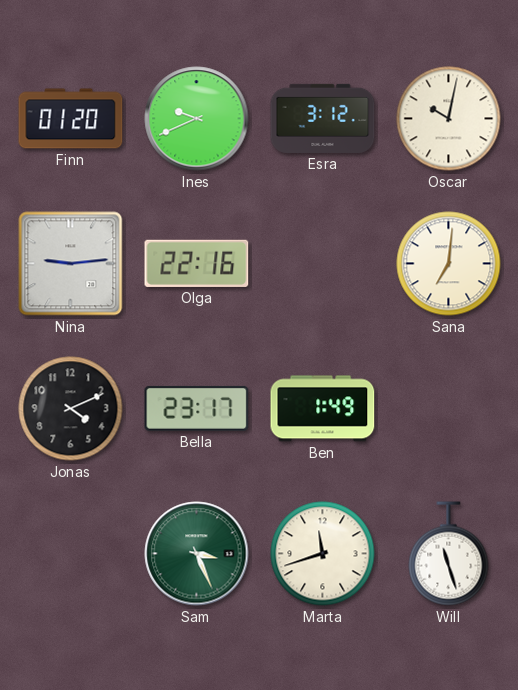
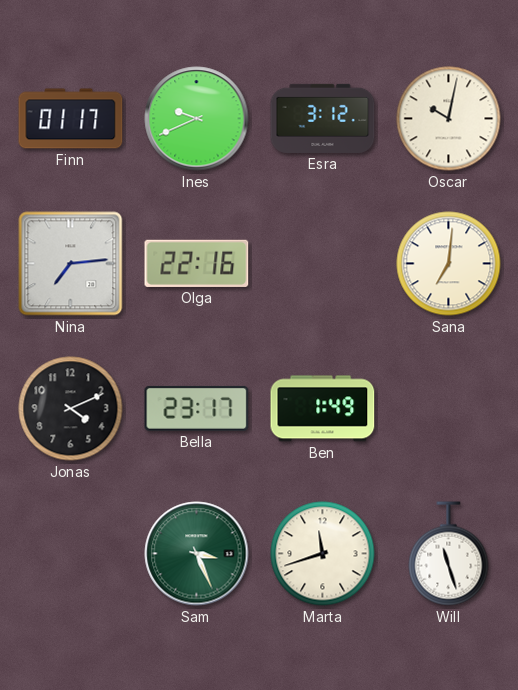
Finn: 01:20 -> 01:17
Nina: 9:14 -> 7:14
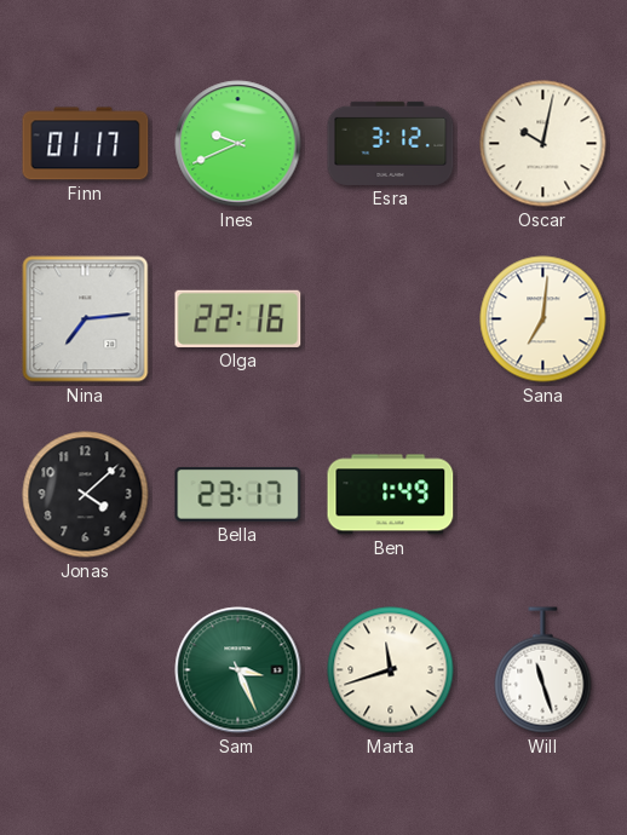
Jonas: 4:11 -> 4:08
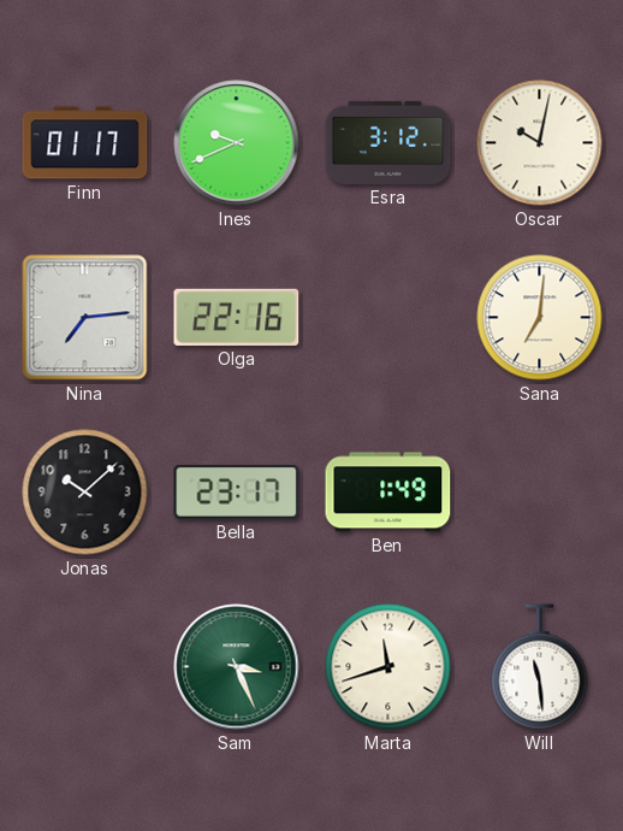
Jonas: 4:08 -> 10:08
Will: 11:27 -> 11:29
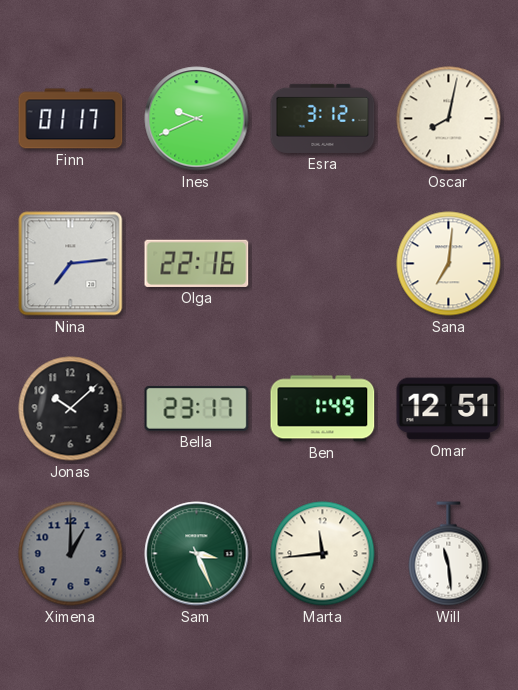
Oscar: 10:02 -> 8:02
Omar: none -> 12:51
Ximena: none -> 1:00
Marta: 11:42 -> 11:44
